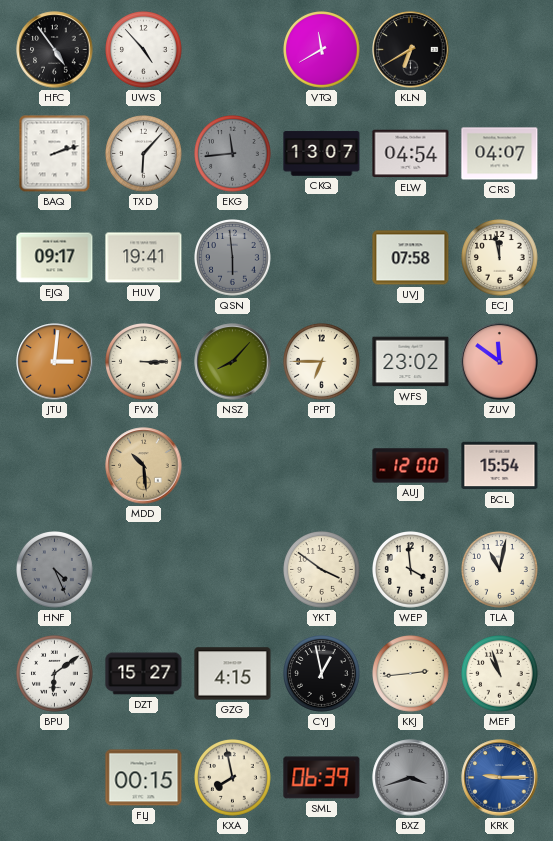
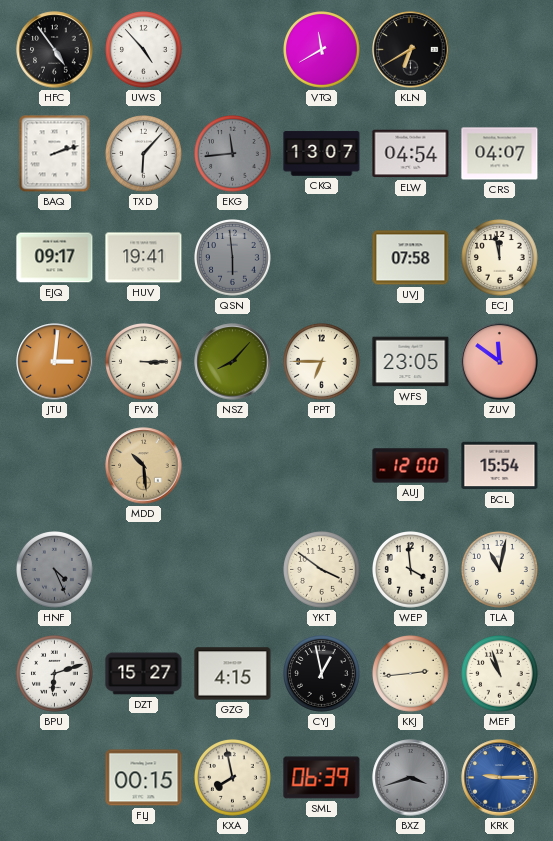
WFS: 23:02 -> 23:05
BPU: 6:09 -> 6:12
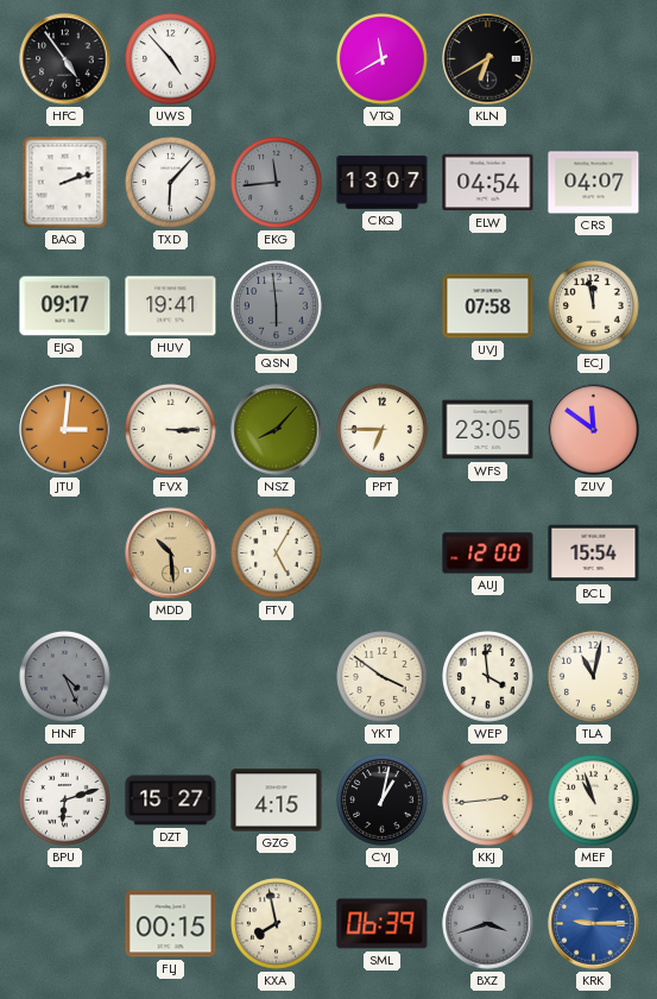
FTV: none -> 5:05
CYJ: 12:58 -> 1:02
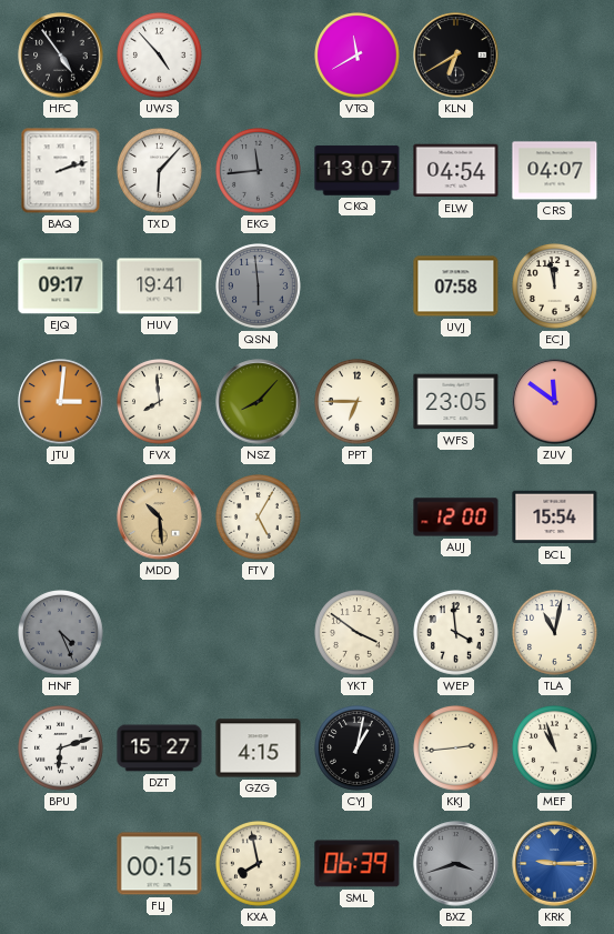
FVX: 3:15 -> 7:59
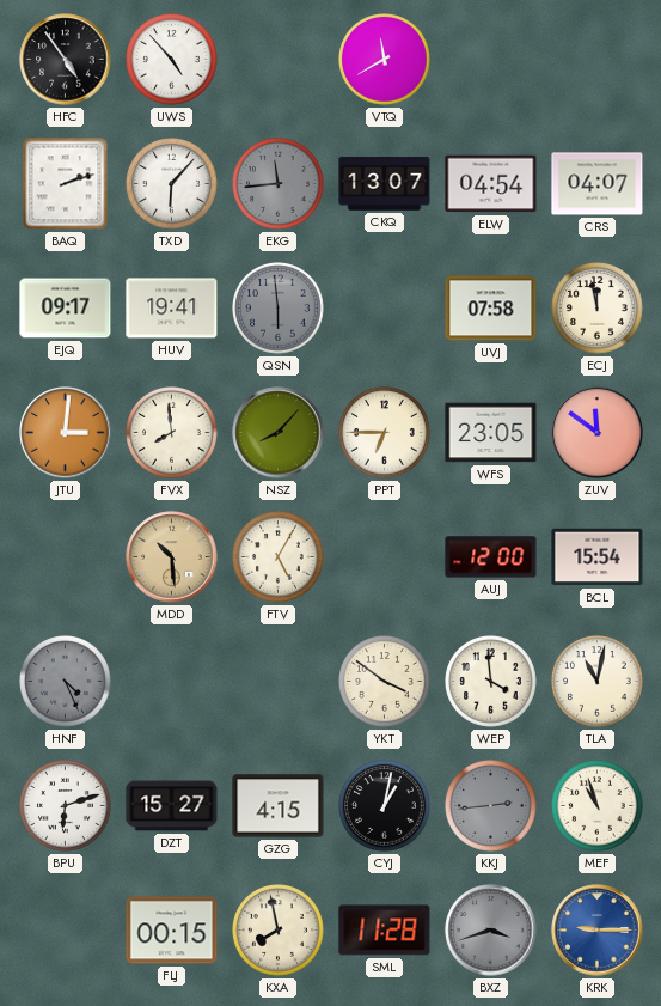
KLN: 6:40 -> none
KKJ dial: cream -> grey
SML: 06:39 -> 11:28
